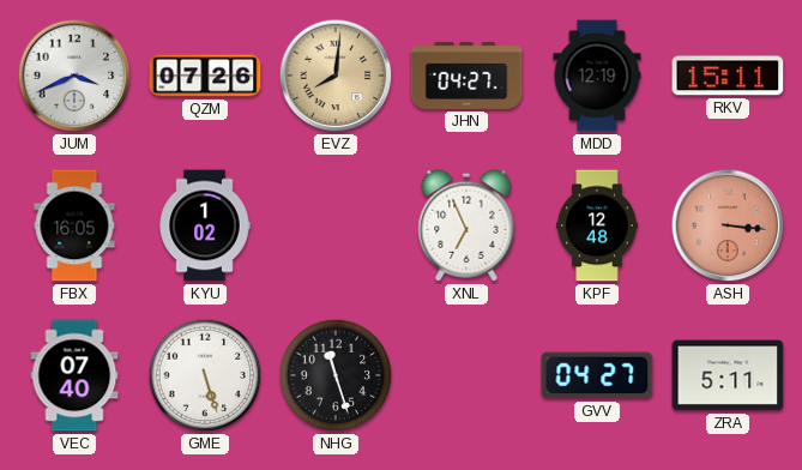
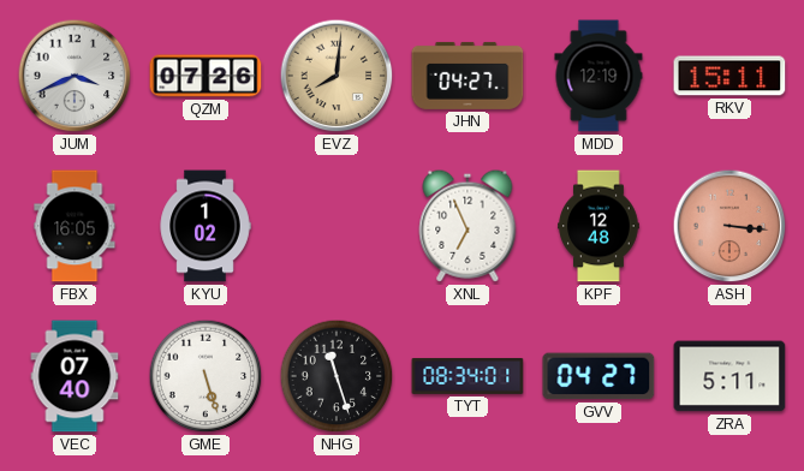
TYT: none -> 08:34
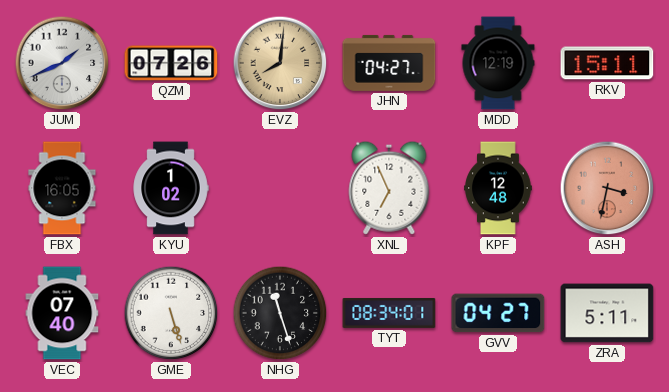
JUM: 3:41 -> 1:41
ASH: 3:16 -> 3:32
